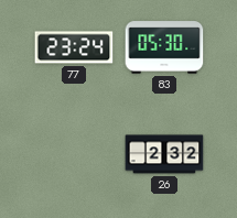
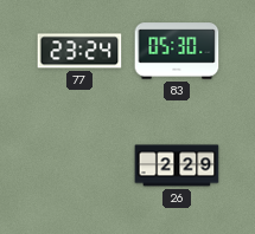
26: 2:32 -> 2:29
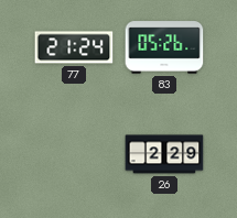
77: 23:24 -> 21:24
83: 05:30 -> 05:26
